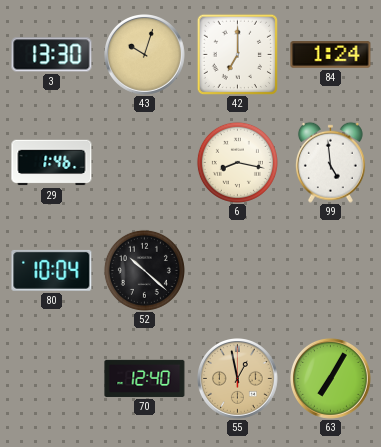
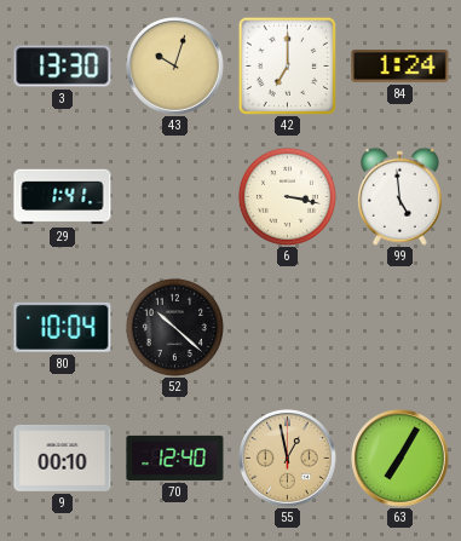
29: 1:46 -> 1:41
6: 8:17 -> 3:17
9: none -> 00:10
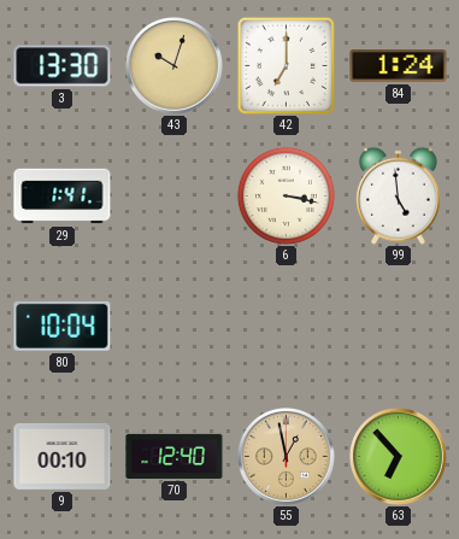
52: 10:22 -> none
63: 7:05 -> 6:53
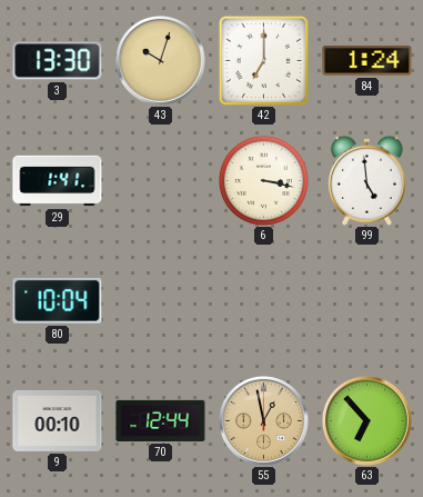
70: 12:40 -> 12:44
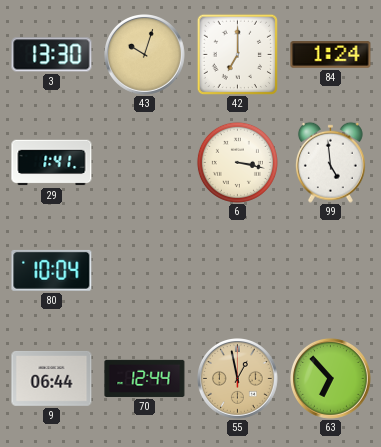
9: 00:10 -> 06:44
